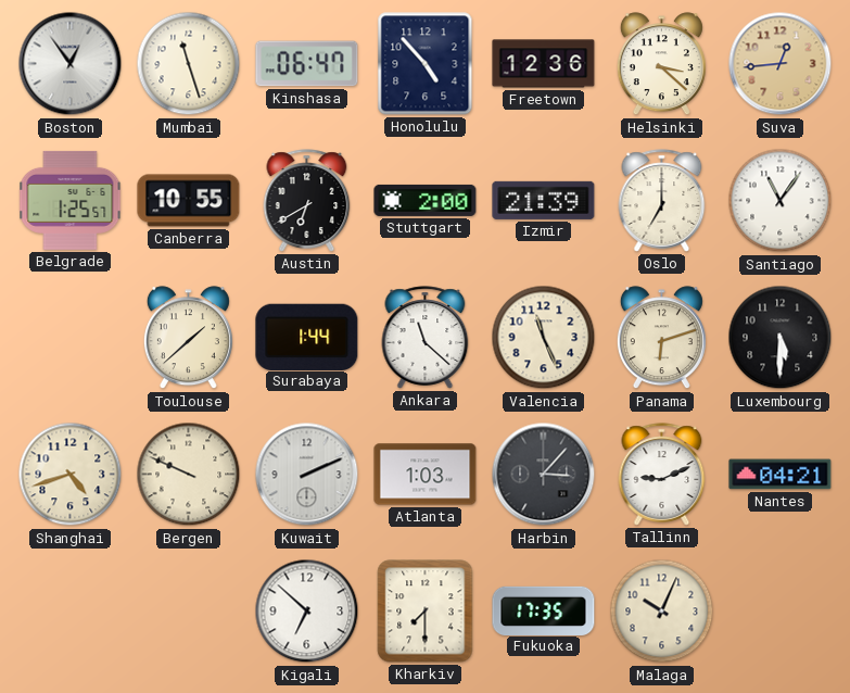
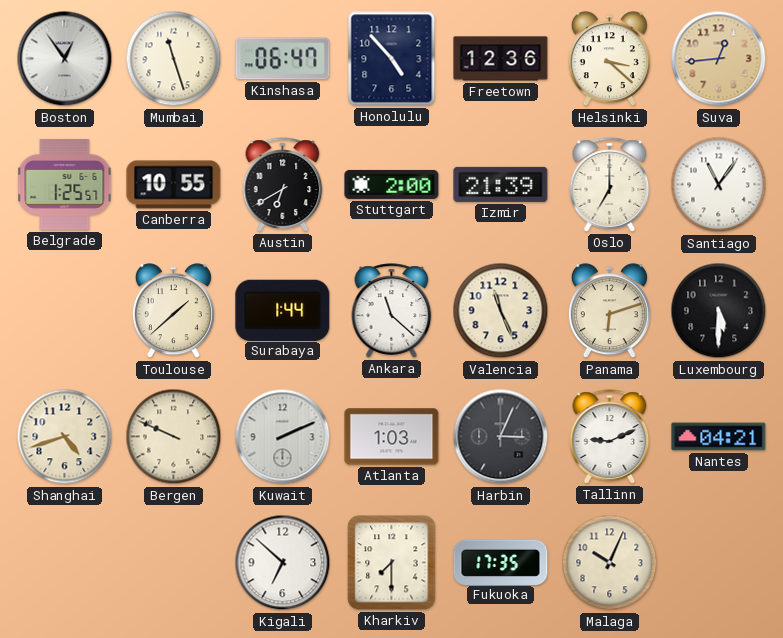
Harbin: 3:07 -> 3:04
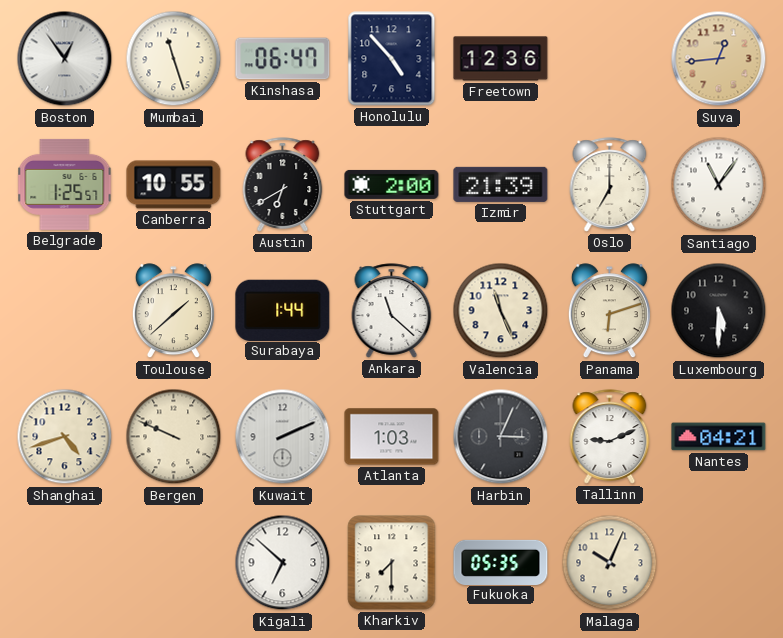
Helsinki: 3:22 -> none
Fukuoka: 17:35 -> 05:35
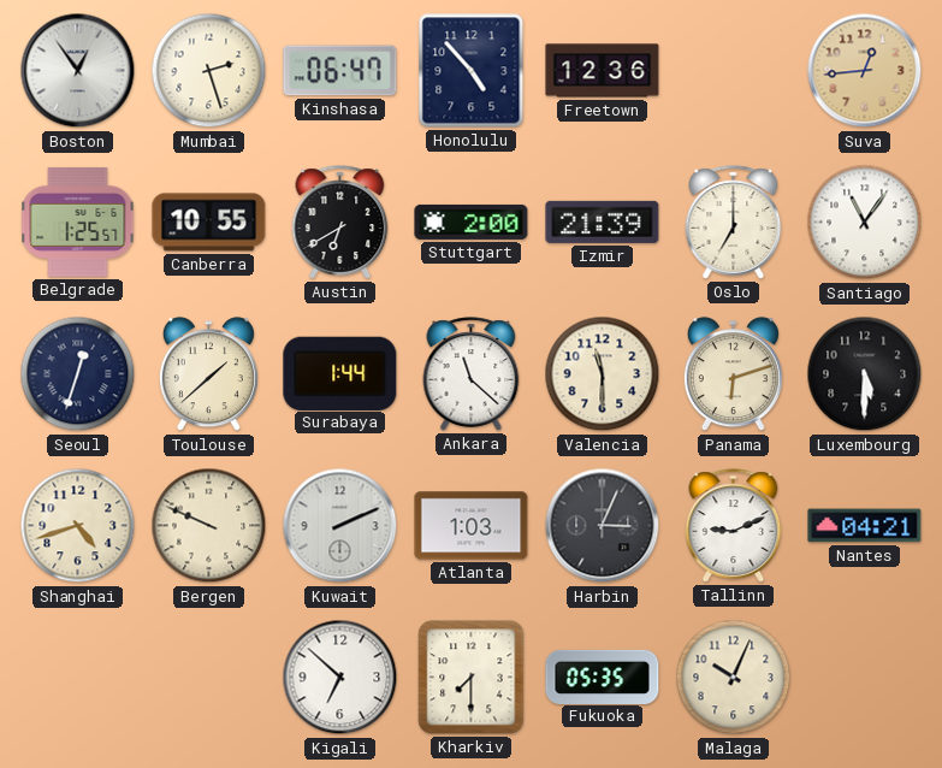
Mumbai: 11:27 -> 2:27
Seoul: none -> 12:33
Valencia: 11:26 -> 11:30
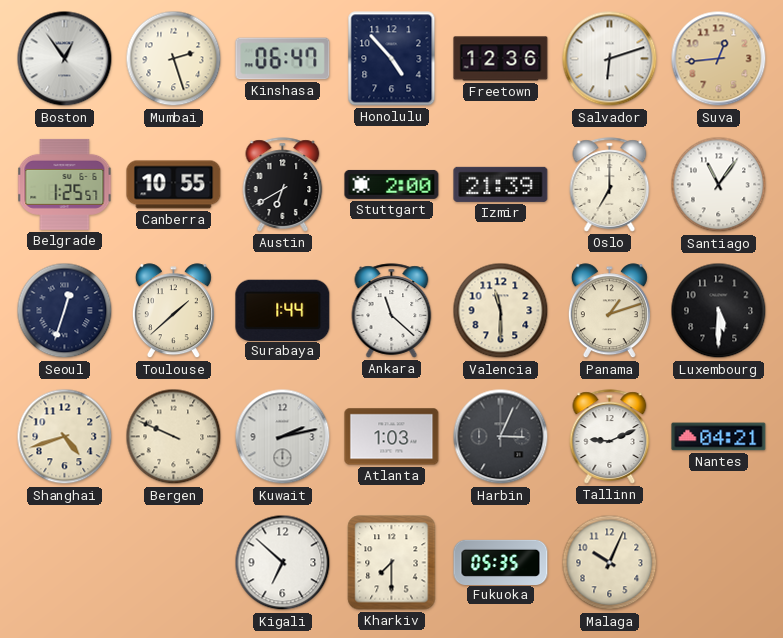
Salvador: none -> 6:12
Panama: 6:12 -> 1:12
Kuwait: 2:11 -> 2:13
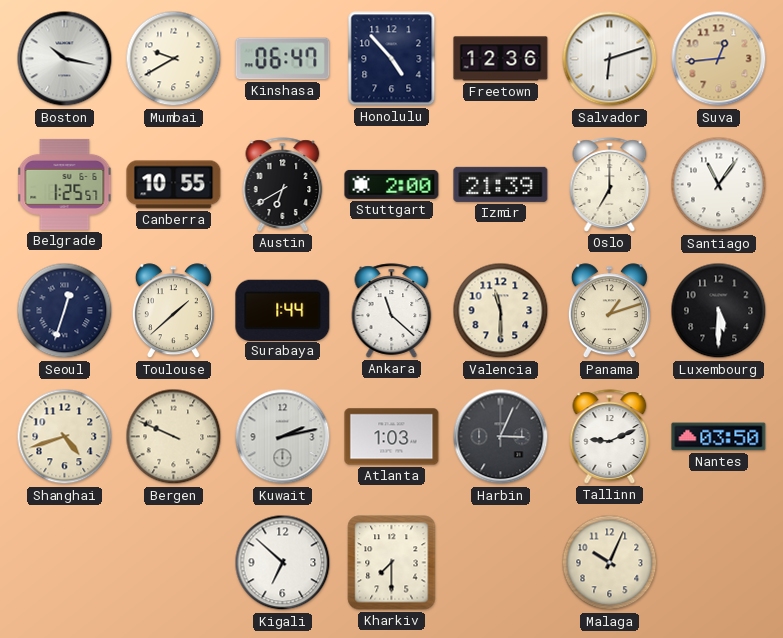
Boston: 12:54 -> 10:17
Mumbai: 2:27 -> 9:40
Nantes: 04:21 -> 03:50
Fukuoka: 05:35 -> none
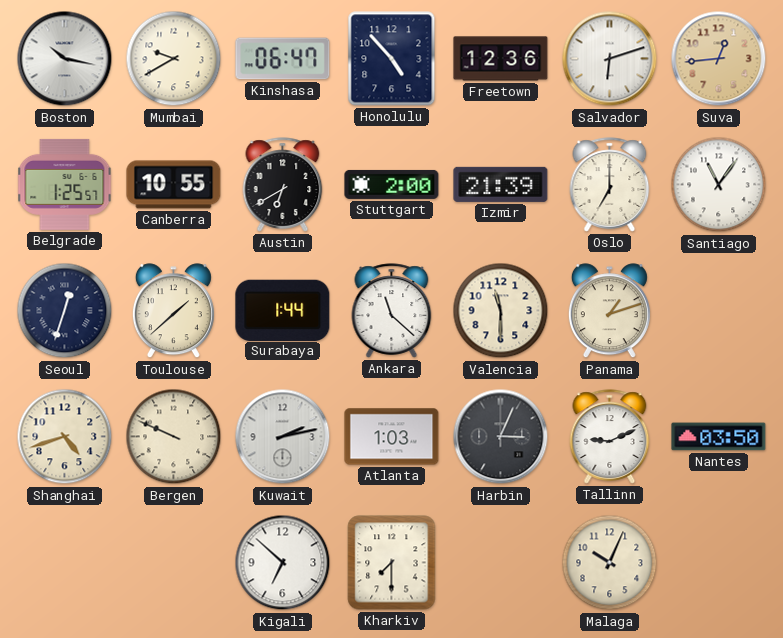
Luxembourg: 5:30 -> none
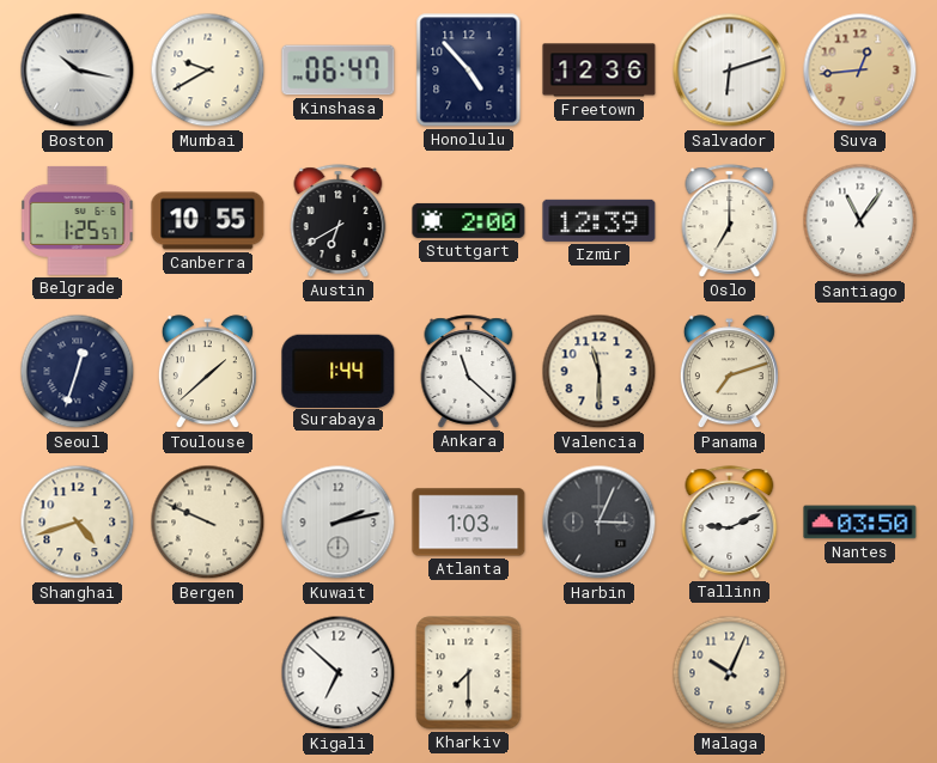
Izmir: 21:39 -> 12:39
Panama: 1:12 -> 7:12
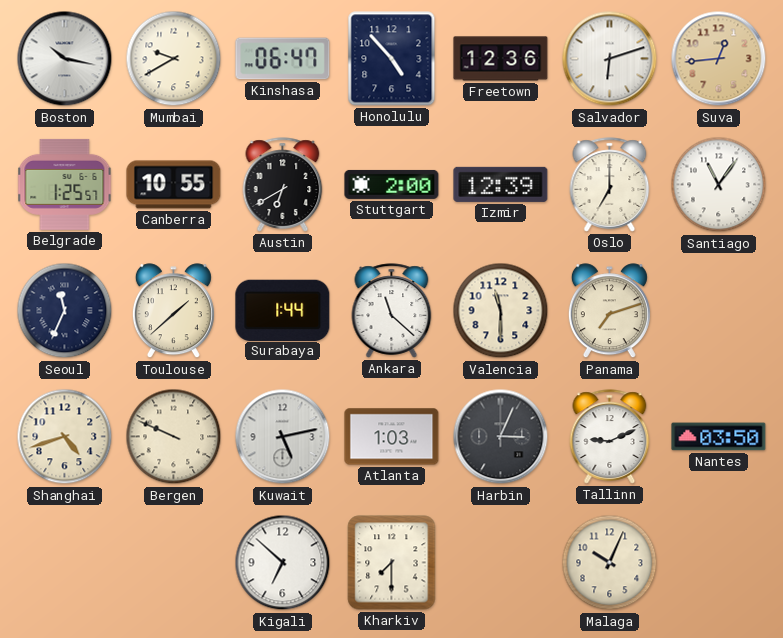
Seoul: 12:33 -> 11:34
Kuwait: 2:13 -> 5:13
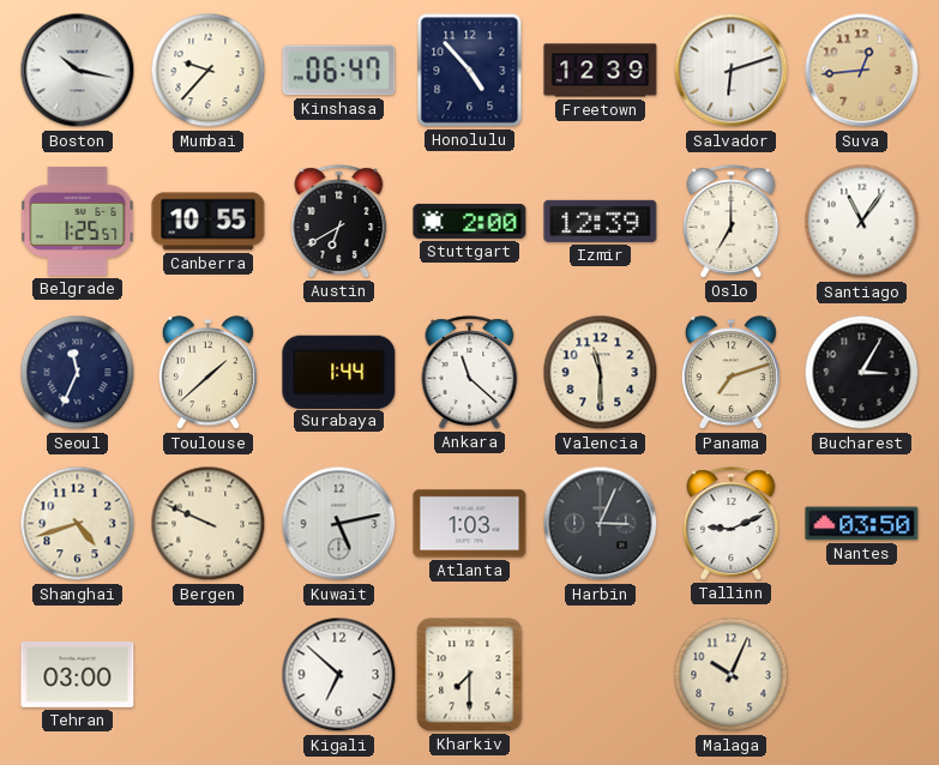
Mumbai: 9:40 -> 9:37
Freetown: 12:36 -> 12:39
Bucharest: none -> 3:05
Tehran: none -> 03:00
